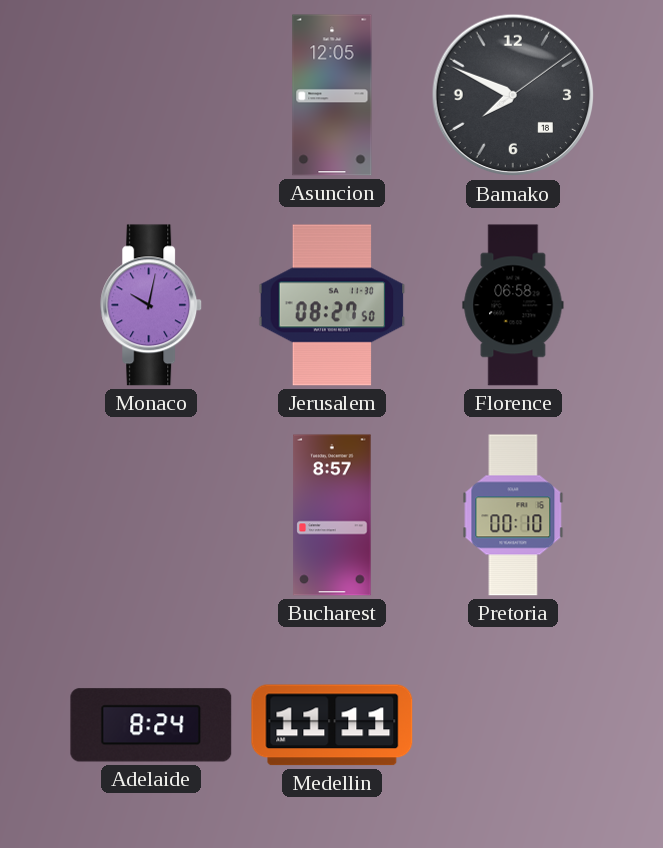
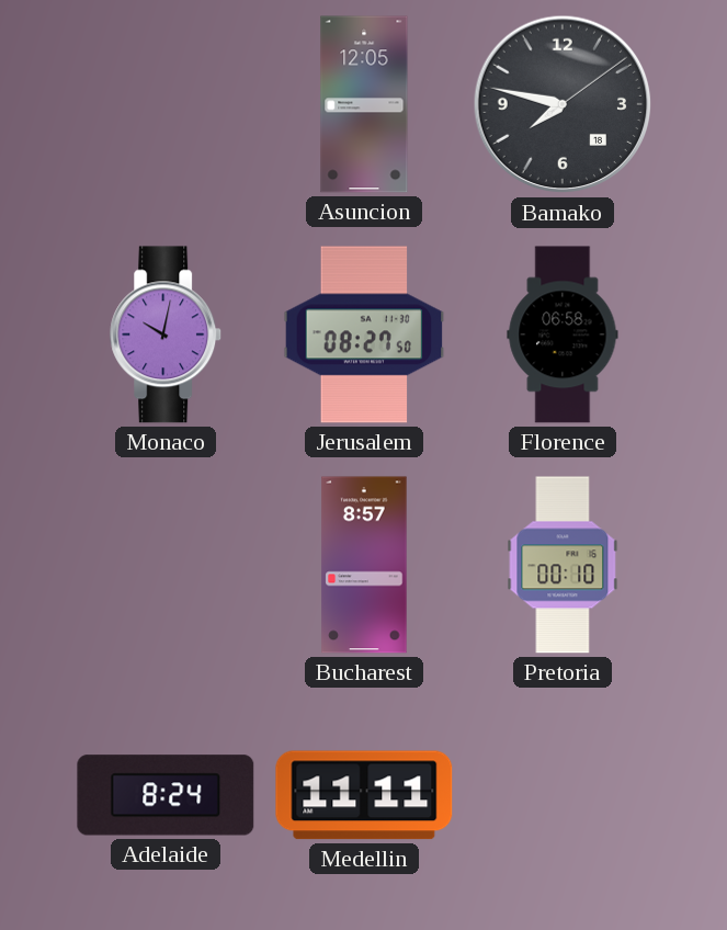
Bamako: 7:49 -> 7:47
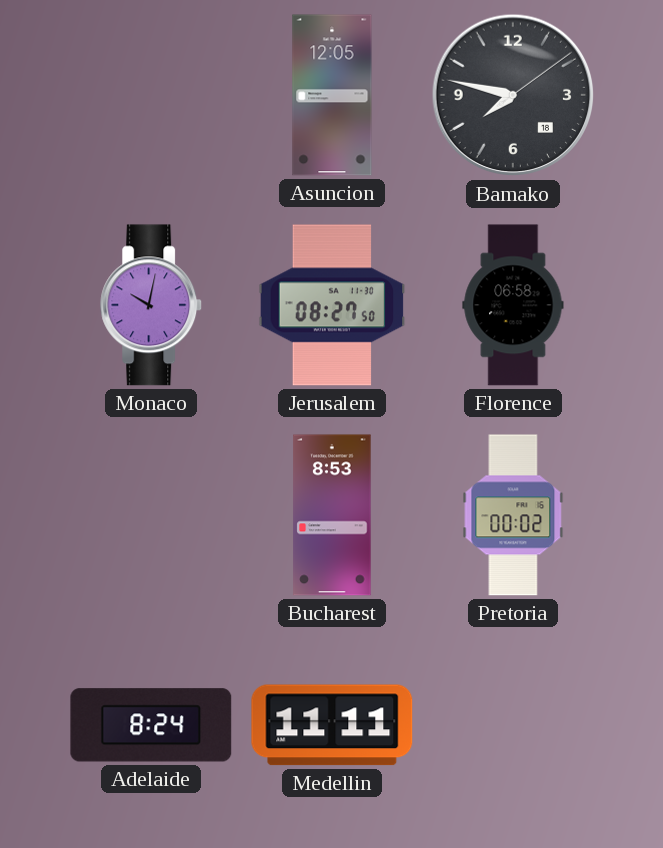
Bucharest: 8:57 -> 8:53
Pretoria: 00:10 -> 00:02
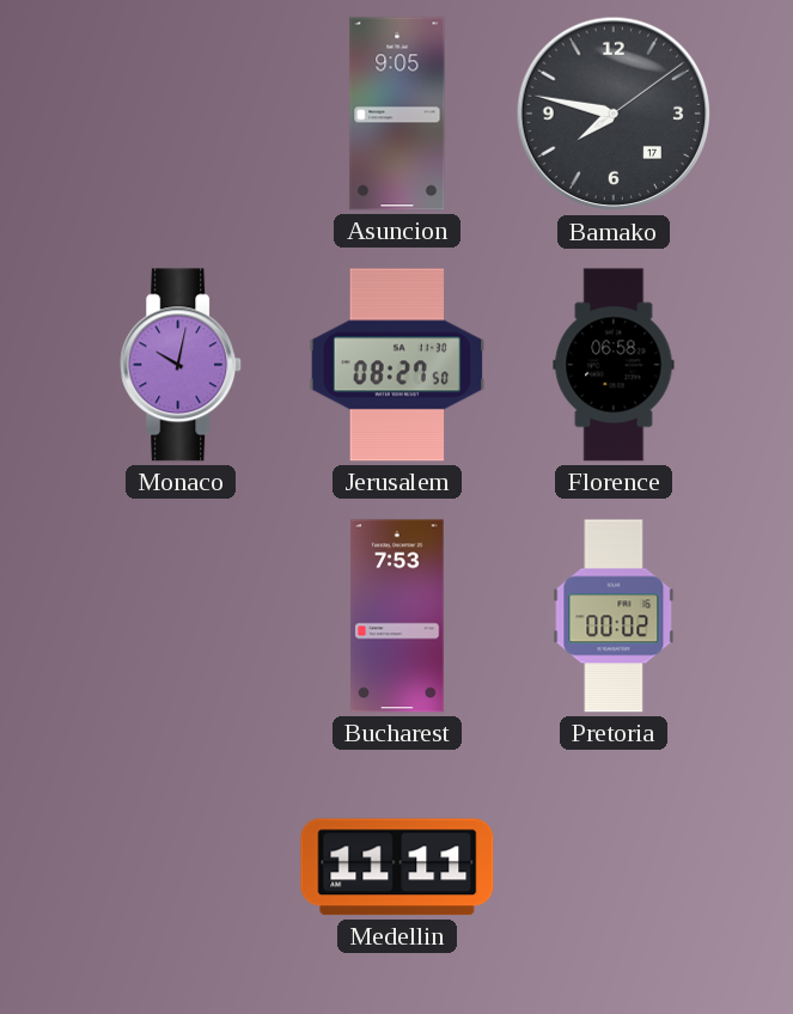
Asuncion: 12:05 -> 9:05
Bamako date: 18 -> 17
Bucharest: 8:53 -> 7:53
Adelaide: 8:24 -> none
